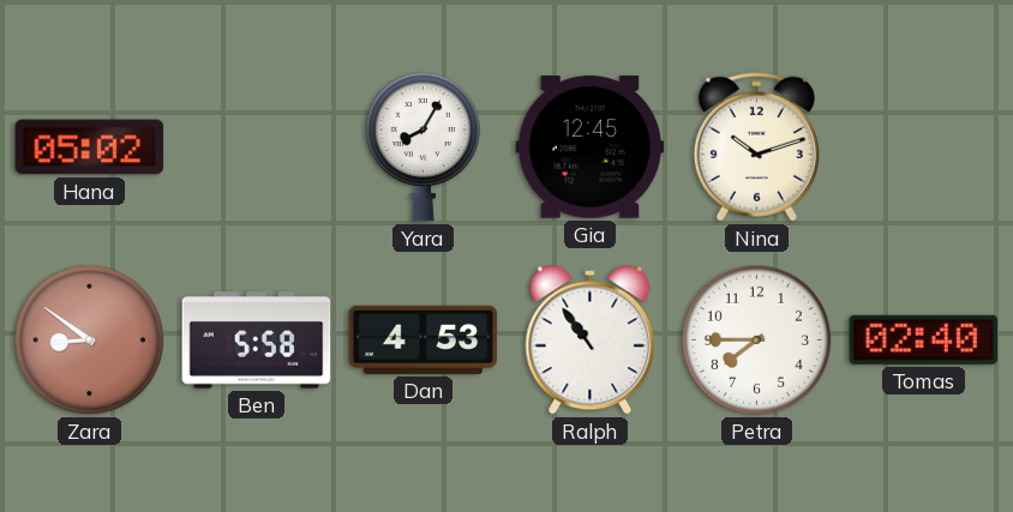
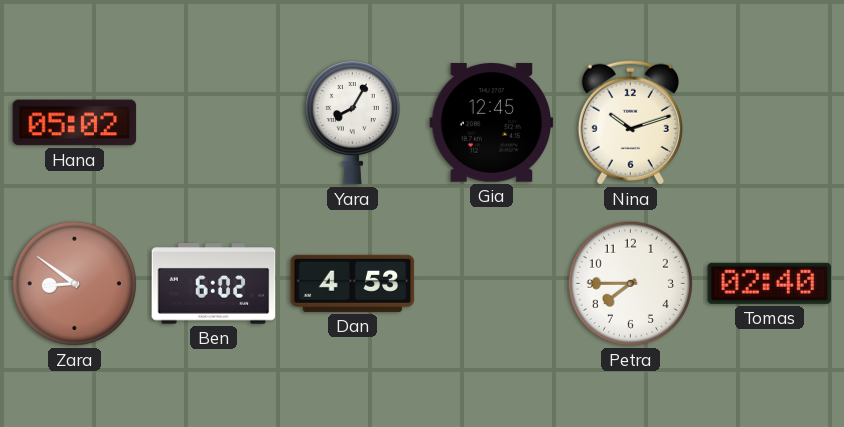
Ben: 5:58 -> 6:02
Ralph: 10:54 -> none
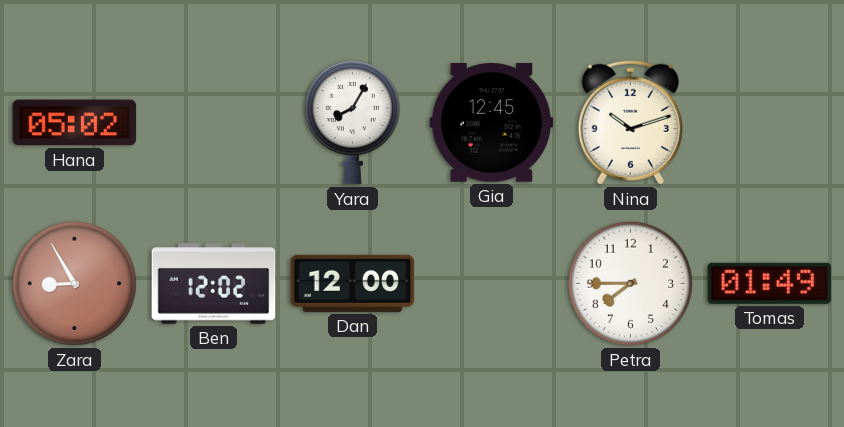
Zara: 8:51 -> 8:55
Ben: 6:02 -> 12:02
Dan: 4:53 -> 12:00
Tomas: 02:40 -> 01:49
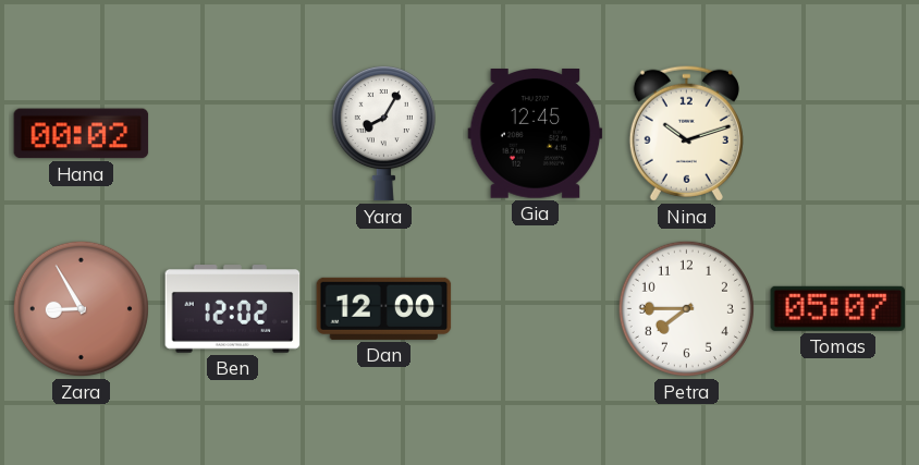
Hana: 05:02 -> 00:02
Tomas: 01:49 -> 05:07
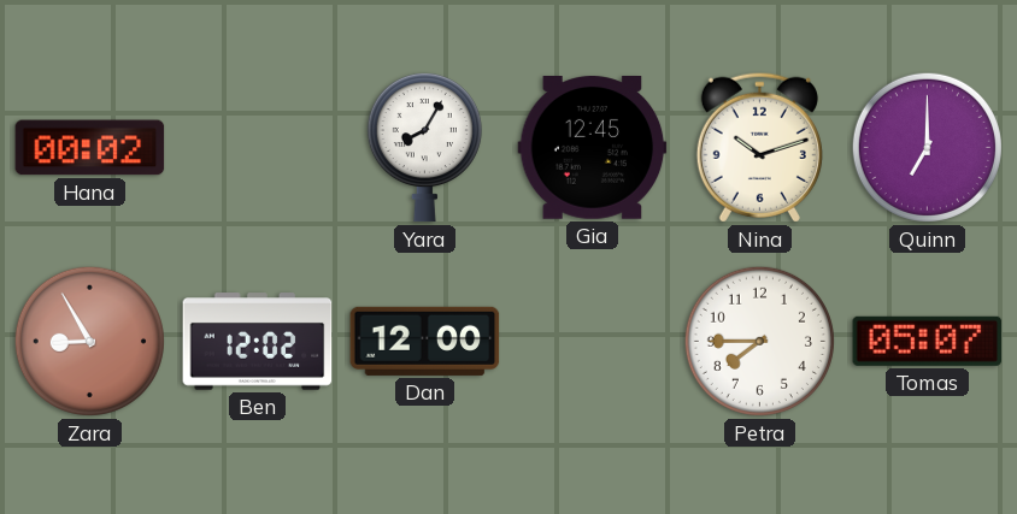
Quinn: none -> 7:00
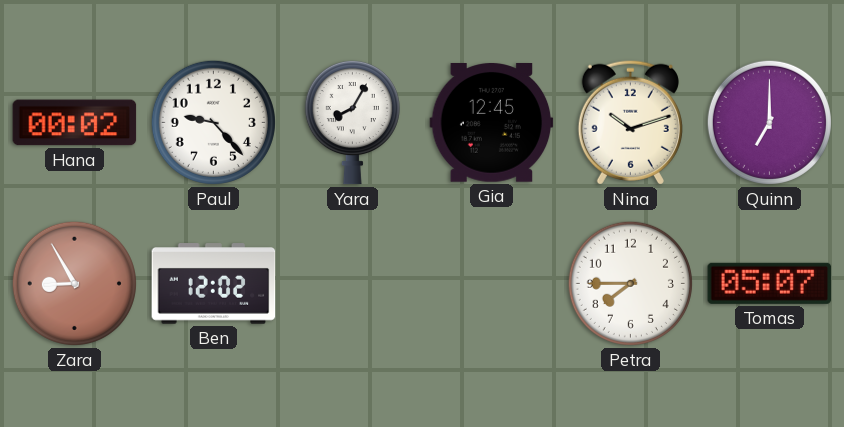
Paul: none -> 9:23
Dan: 12:00 -> none
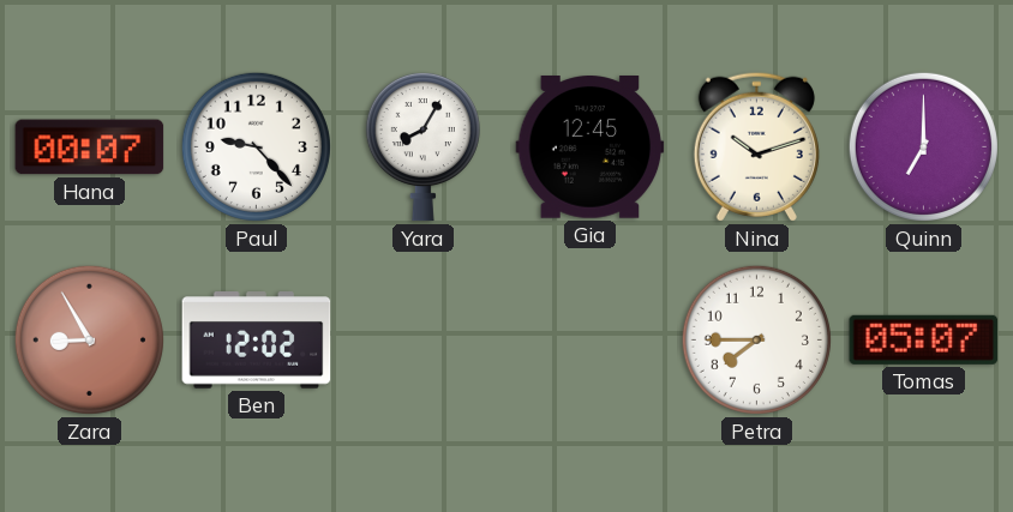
Hana: 00:02 -> 00:07
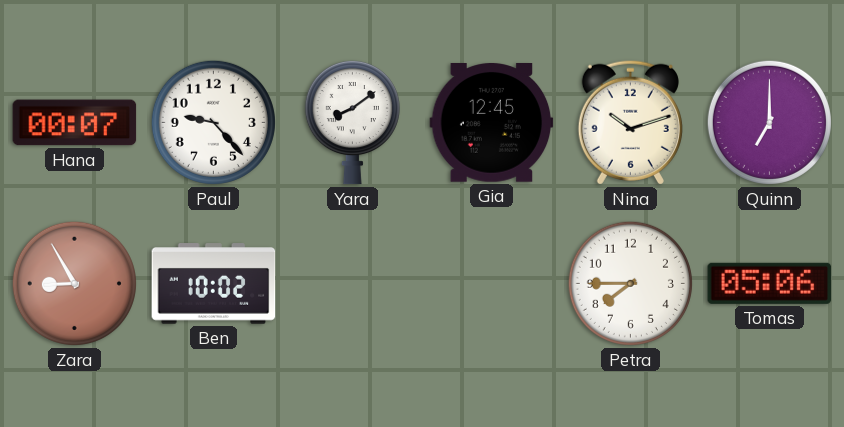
Yara: 8:05 -> 8:09
Ben: 12:02 -> 10:02
Tomas: 05:07 -> 05:06
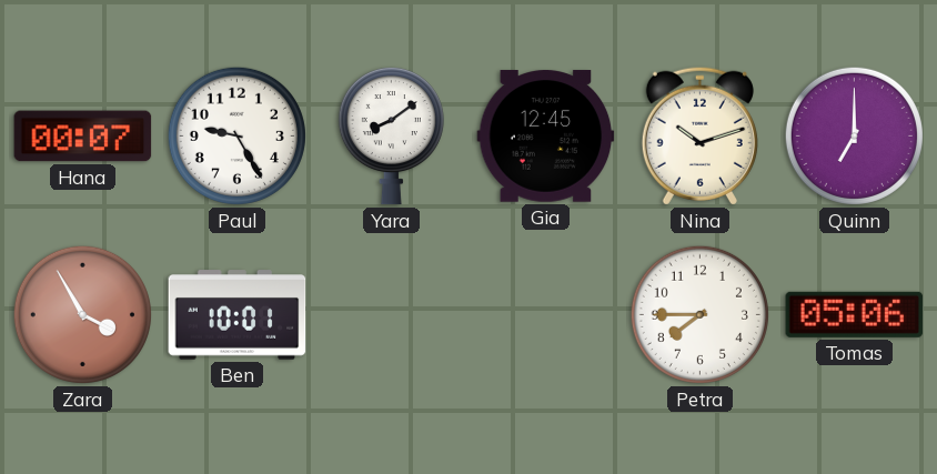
Paul: 9:23 -> 9:25
Zara: 8:55 -> 3:55
Ben: 10:02 -> 10:01
